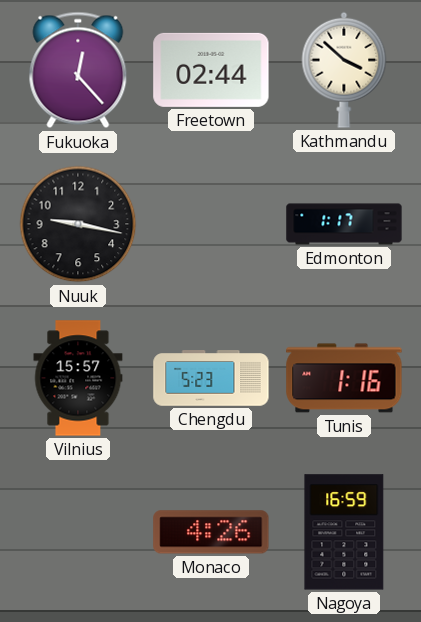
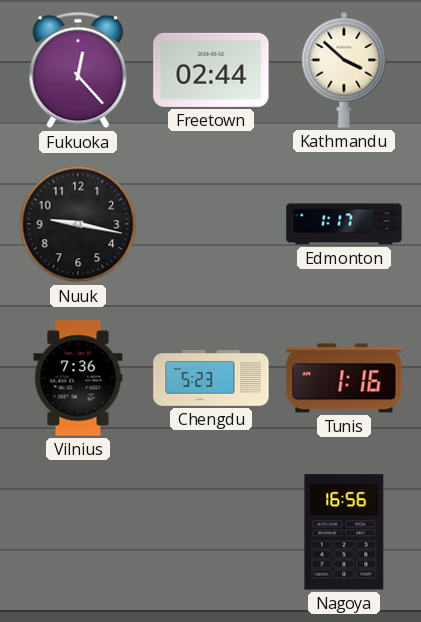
Vilnius: 15:57 -> 7:36
Monaco: 4:26 -> none
Nagoya: 16:59 -> 16:56
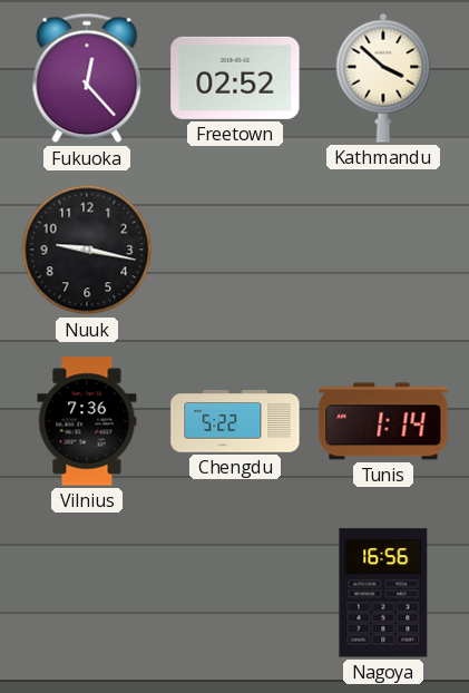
Freetown: 02:44 -> 02:52
Edmonton: 1:17 -> none
Chengdu: 5:23 -> 5:22
Tunis: 1:16 -> 1:14
